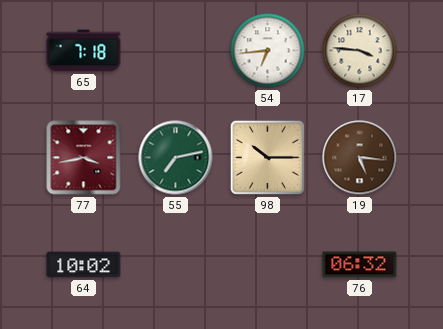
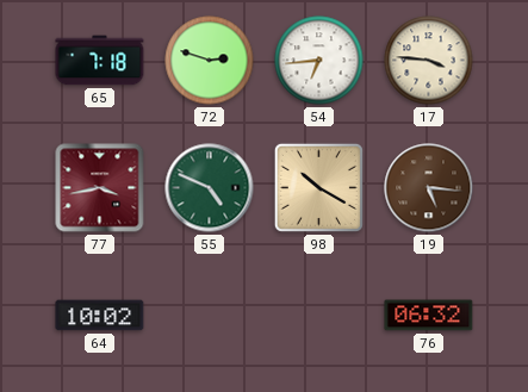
72: none -> 2:48
55: 7:13 -> 4:49
98: 10:15 -> 10:20
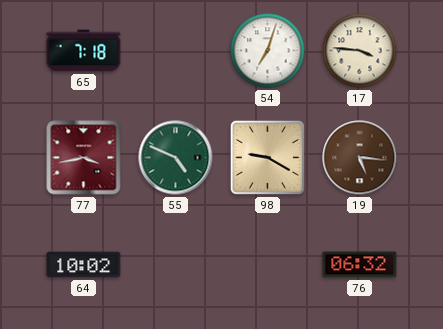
72: 2:48 -> none
54: 6:44 -> 7:03
98: 10:20 -> 9:20
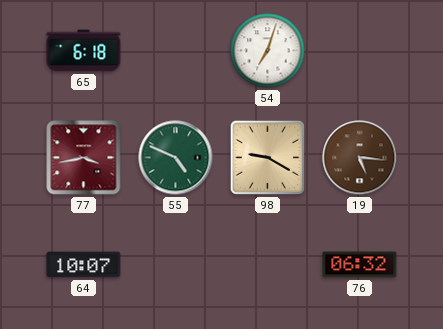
65: 7:18 -> 6:18
17: 3:46 -> none
64: 10:02 -> 10:07
